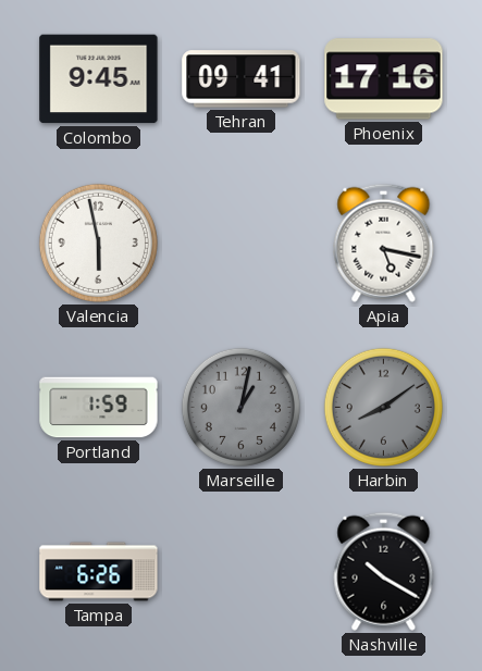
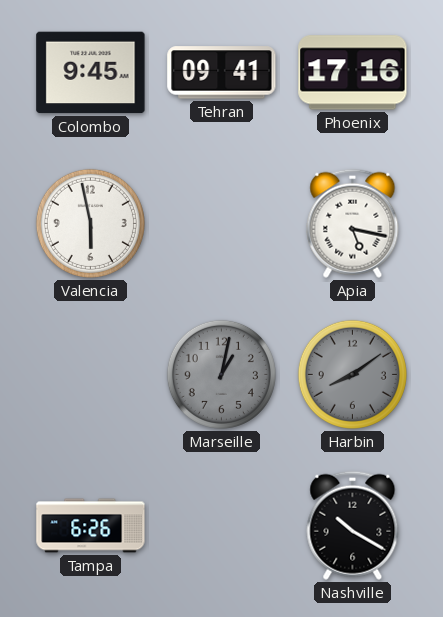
Portland: 1:59 -> none
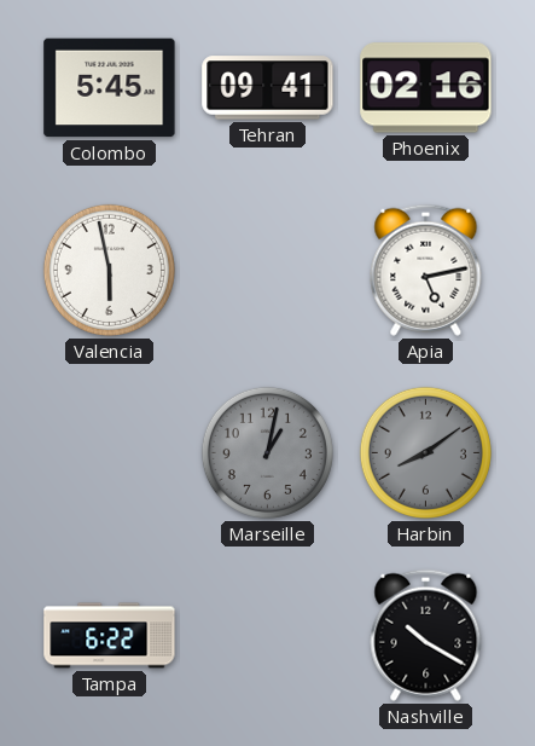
Colombo: 9:45 -> 5:45
Phoenix: 17:16 -> 02:16
Apia: 5:17 -> 5:13
Tampa: 6:26 -> 6:22
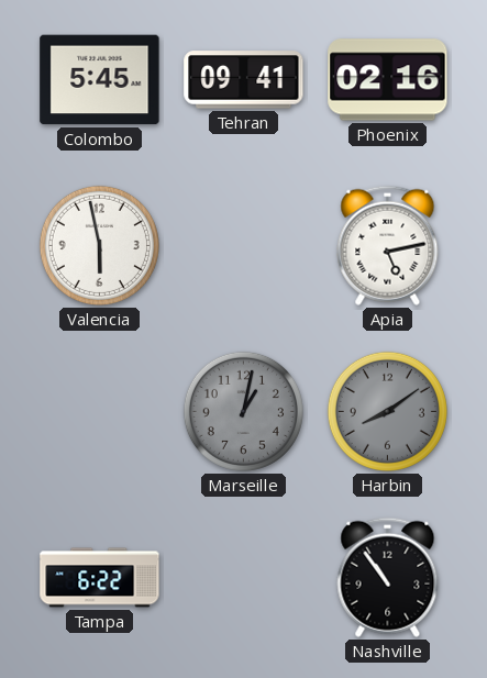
Nashville: 10:20 -> 10:54
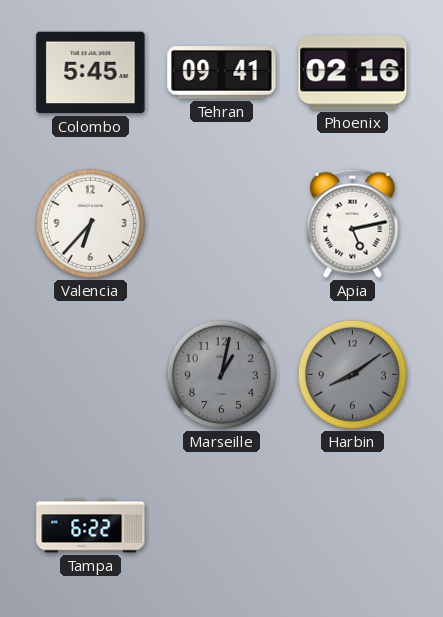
Valencia: 5:58 -> 6:37
Nashville: 10:54 -> none
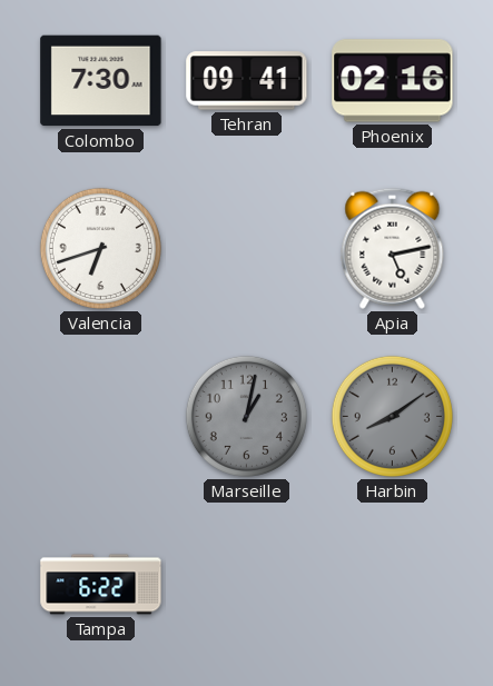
Colombo: 5:45 -> 7:30
Valencia: 6:37 -> 6:42
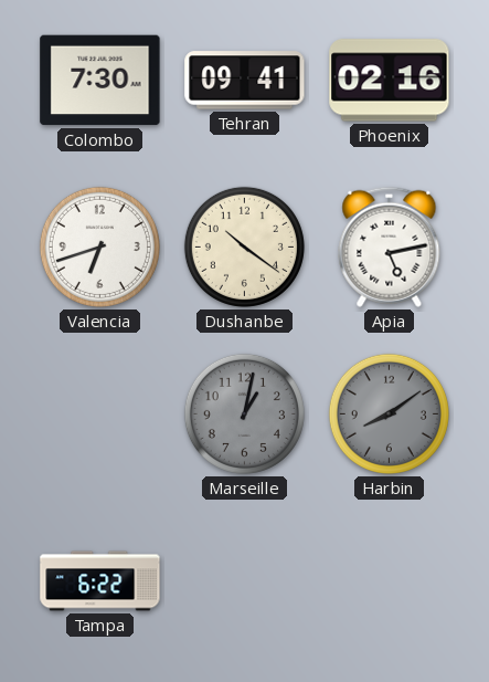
Dushanbe: none -> 10:21
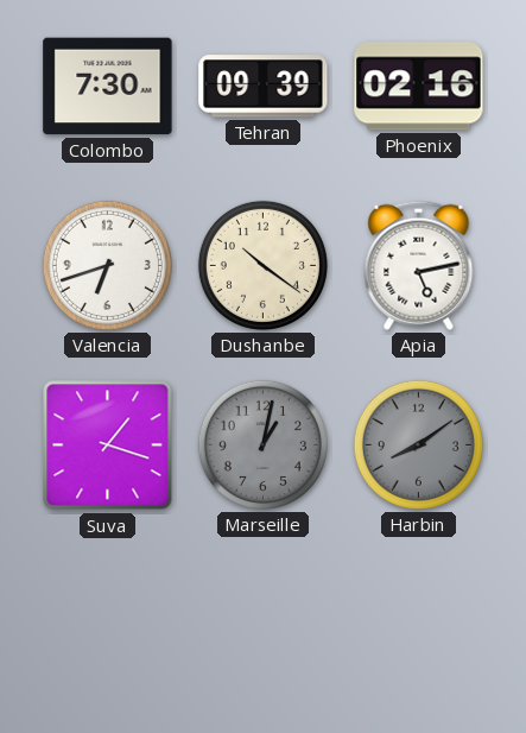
Tehran: 09:41 -> 09:39
Suva: none -> 1:18
Tampa: 6:22 -> none
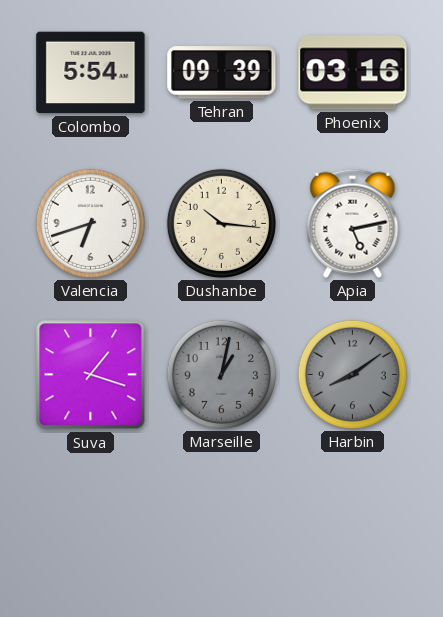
Colombo: 7:30 -> 5:54
Phoenix: 02:16 -> 03:16
Dushanbe: 10:21 -> 10:16
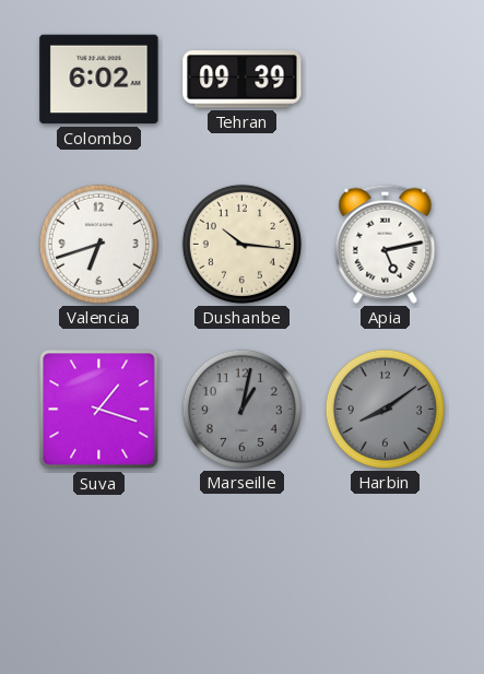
Colombo: 5:54 -> 6:02
Phoenix: 03:16 -> none
